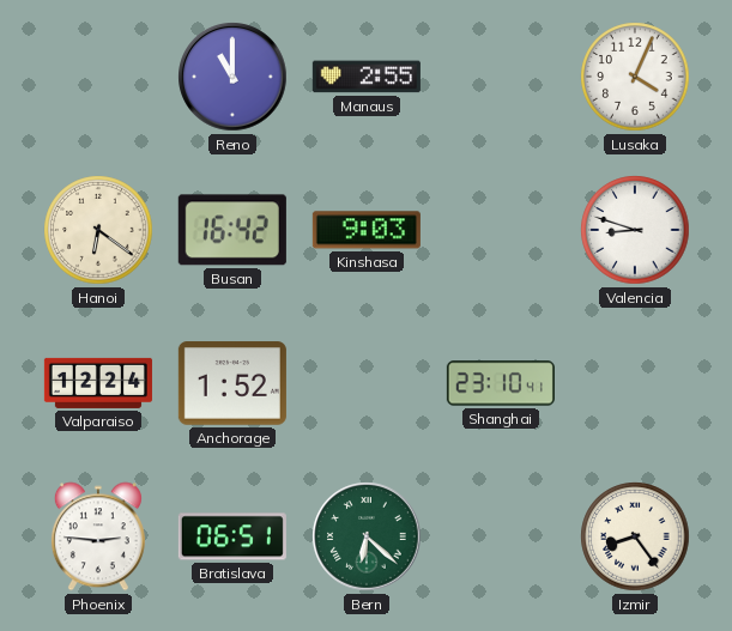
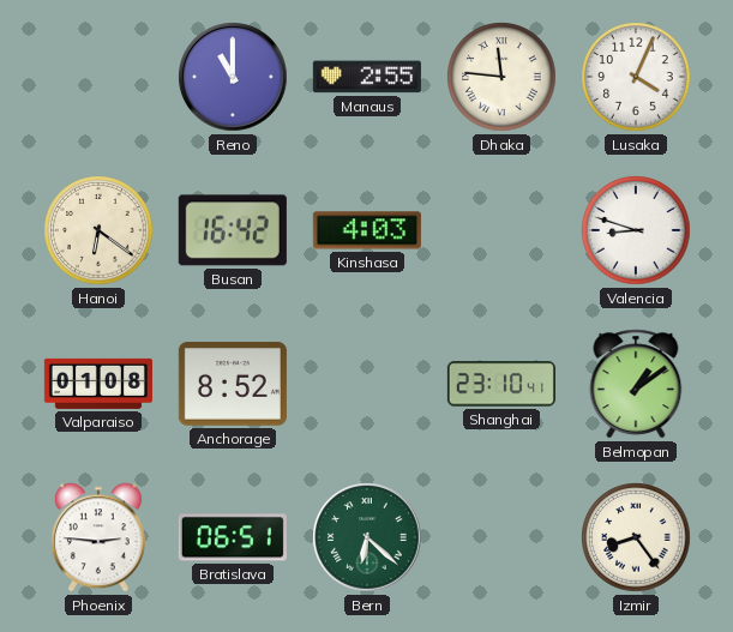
Dhaka: none -> 11:46
Kinshasa: 9:03 -> 4:03
Valparaiso: 12:24 -> 01:08
Anchorage: 1:52 -> 8:52
Belmopan: none -> 1:09
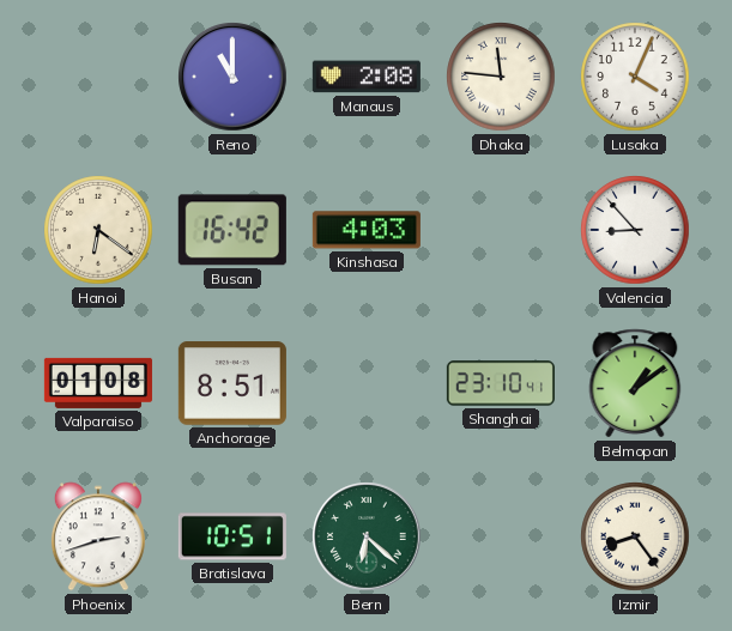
Manaus: 2:55 -> 2:08
Valencia: 8:48 -> 8:53
Anchorage: 8:52 -> 8:51
Phoenix: 2:46 -> 2:42
Bratislava: 06:51 -> 10:51
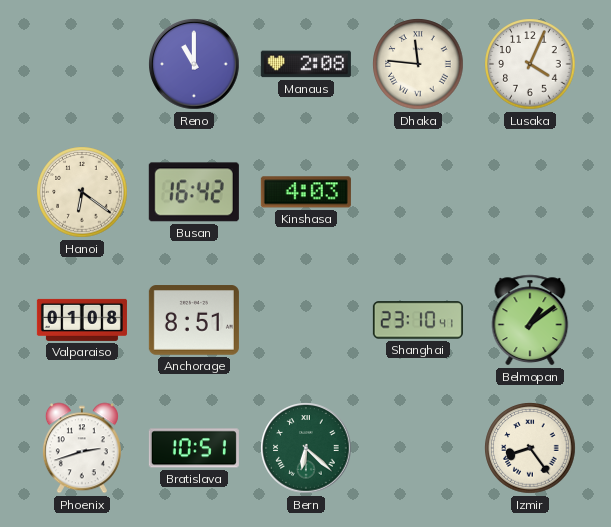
Valencia: 8:53 -> none
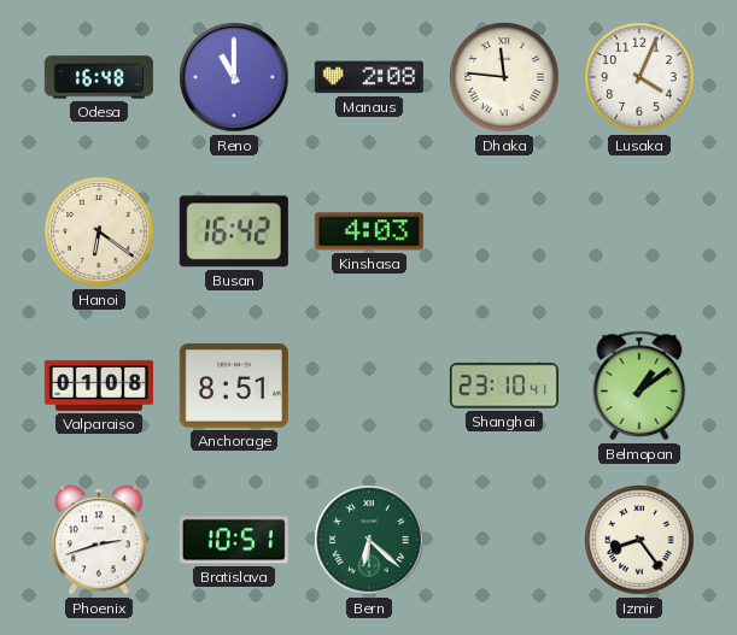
Odesa: none -> 16:48
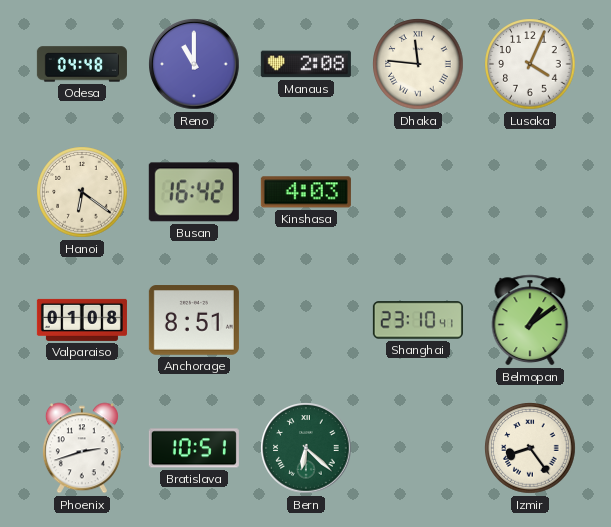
Odesa: 16:48 -> 04:48
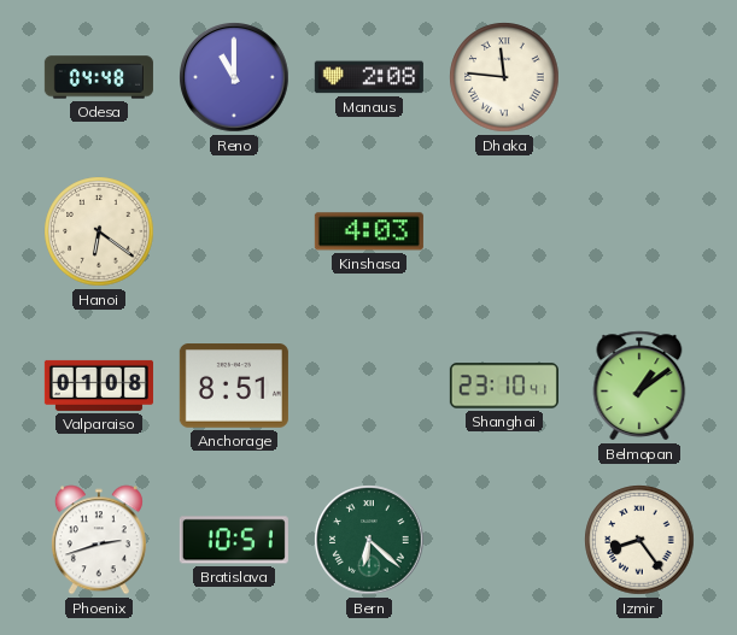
Lusaka: 4:04 -> none
Busan: 16:42 -> none
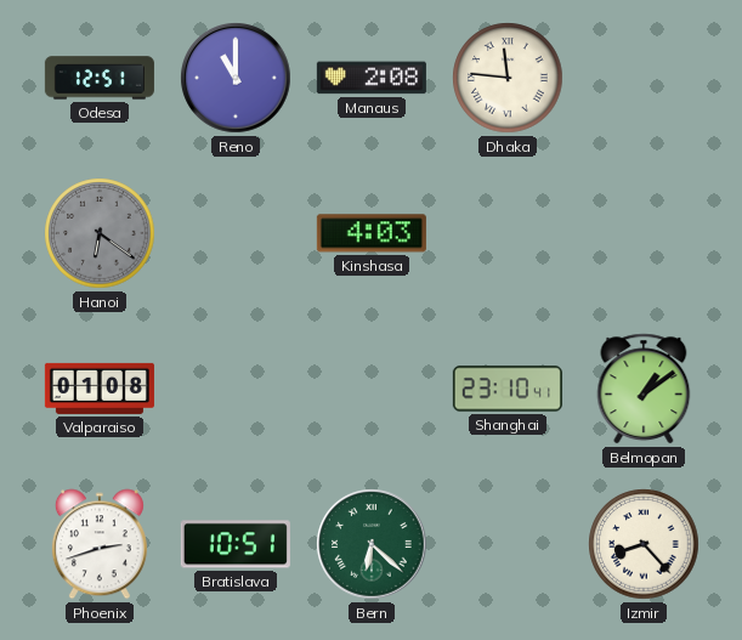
Odesa: 04:48 -> 12:51
Hanoi dial: cream -> grey
Anchorage: 8:51 -> none
Izmir: 8:24 -> 8:23
